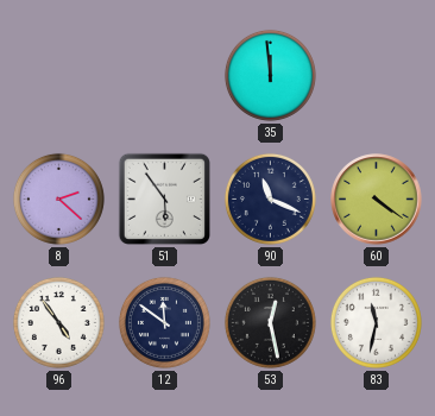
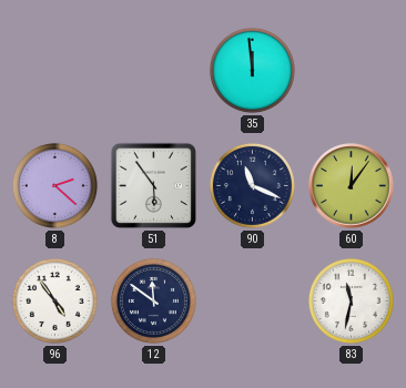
60: 4:21 -> 12:06
53: 12:28 -> none
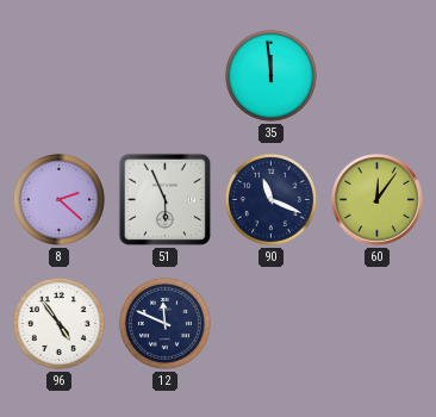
51: 5:54 -> 5:56
12: 11:51 -> 11:49
83: 11:32 -> none
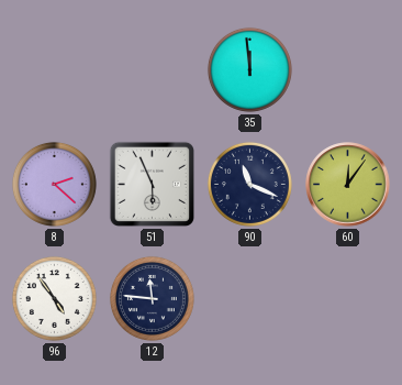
12: 11:49 -> 11:46
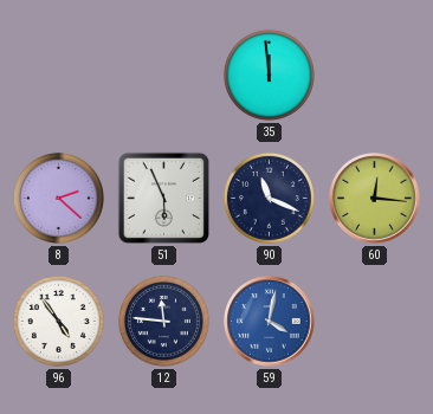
60: 12:06 -> 12:16
59: none -> 4:02
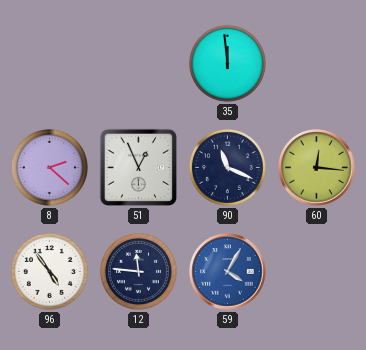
51: 5:56 -> 12:56
59: 4:02 -> 4:05
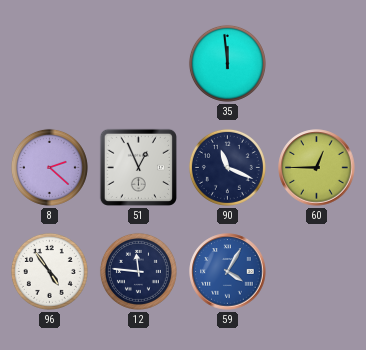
60: 12:16 -> 12:45
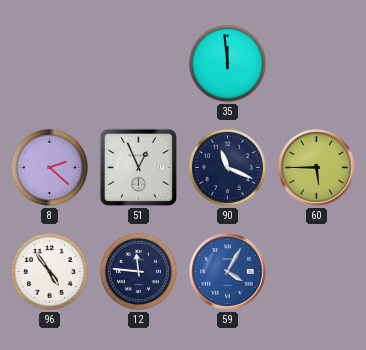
60: 12:45 -> 5:45
